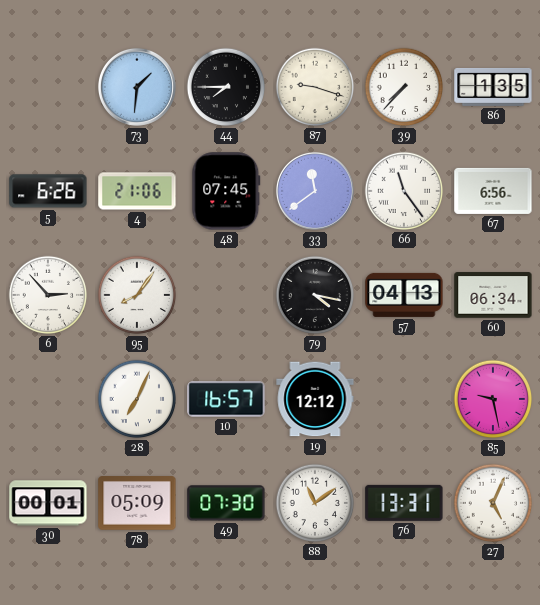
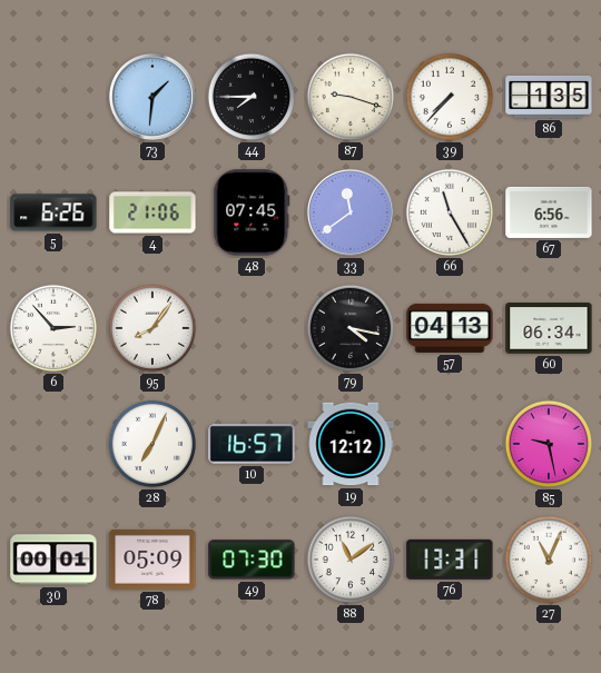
66: 11:24 -> 11:25
27: 5:04 -> 11:04
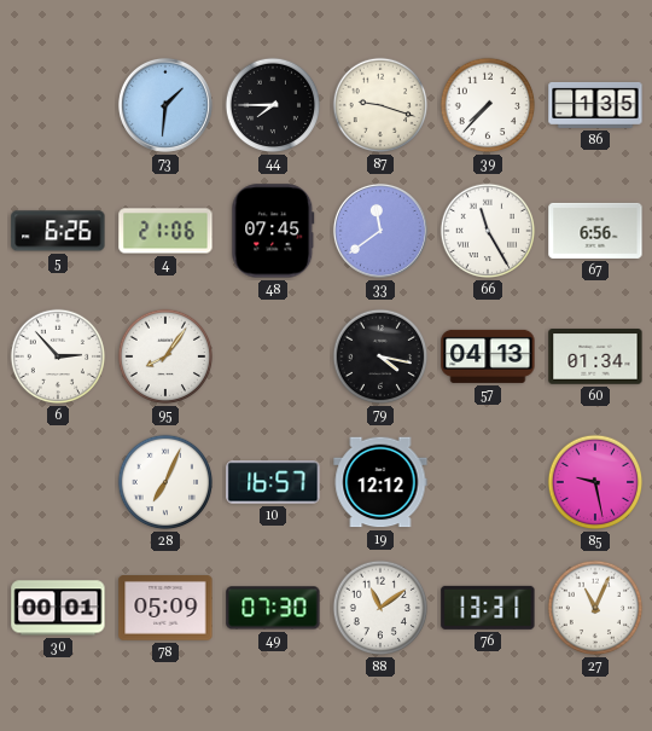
60: 06:34 -> 01:34
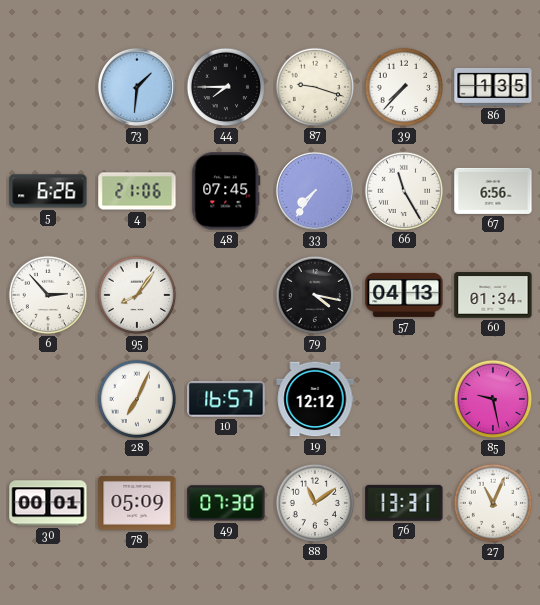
33: 11:39 -> 7:36
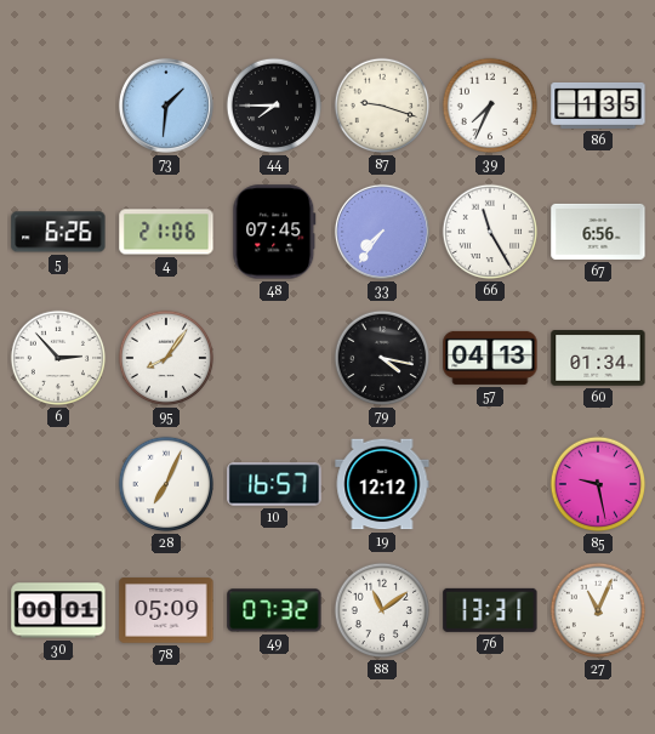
39: 7:37 -> 7:34
49: 07:30 -> 07:32
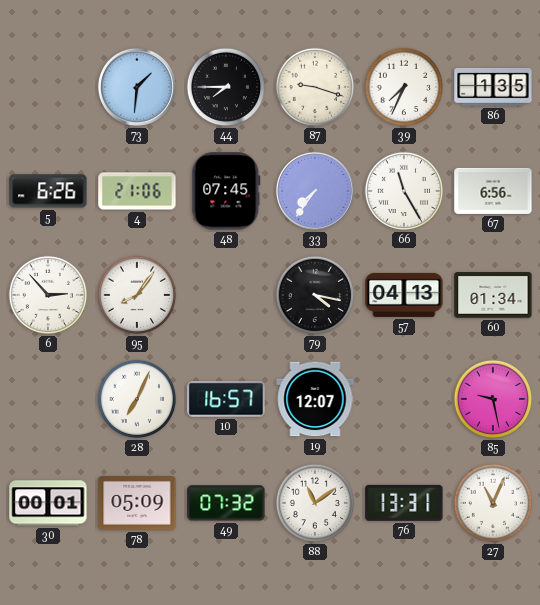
19: 12:12 -> 12:07
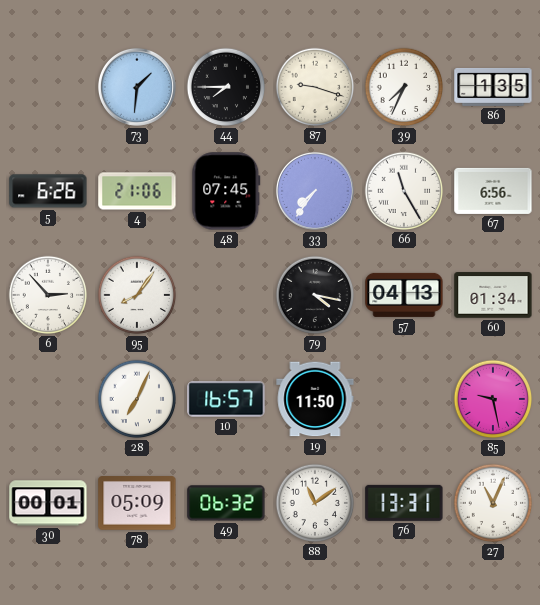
19: 12:07 -> 11:50
49: 07:32 -> 06:32
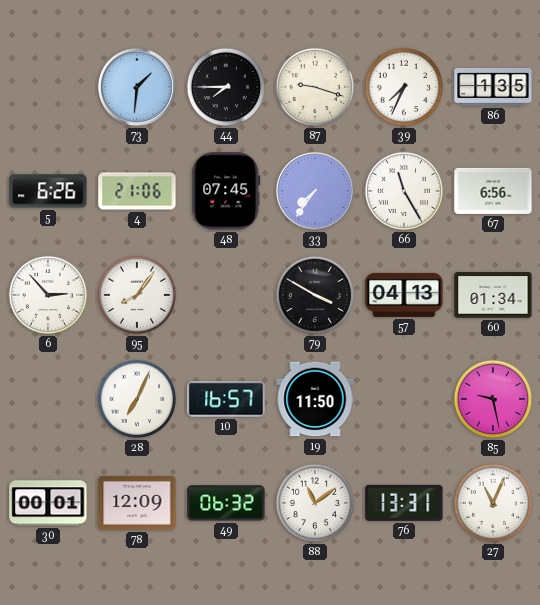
79: 4:17 -> 3:50
78: 05:09 -> 12:09
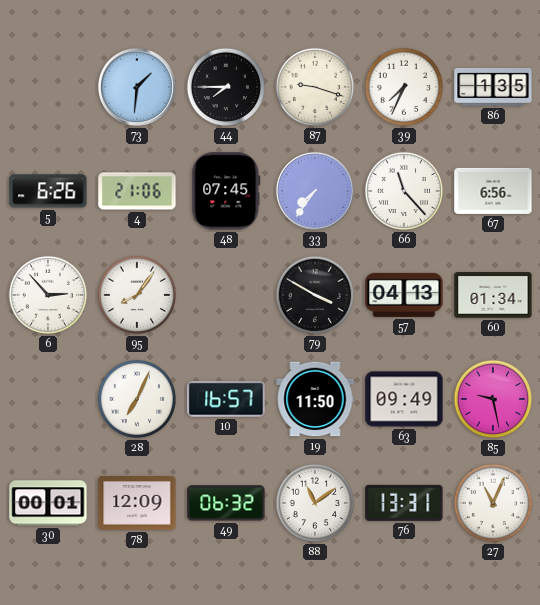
66: 11:25 -> 11:23
63: none -> 09:49
